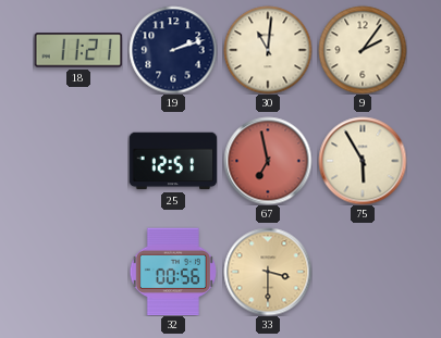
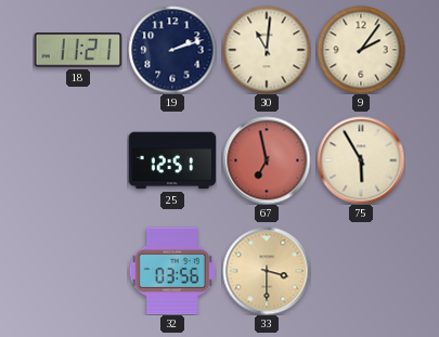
32: 00:56 -> 03:56
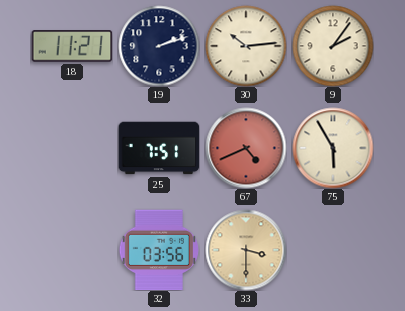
30: 11:01 -> 10:14
25: 12:51 -> 7:51
67: 6:58 -> 4:41
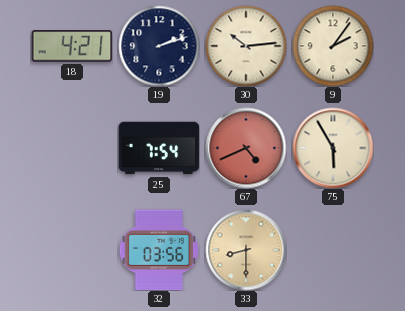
18: 11:21 -> 4:21
25: 7:51 -> 7:54
33: 3:30 -> 8:30
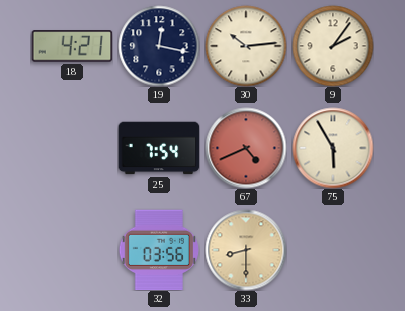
19: 2:12 -> 12:17
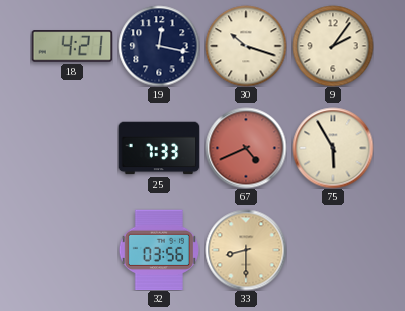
30: 10:14 -> 10:18
25: 7:54 -> 7:33
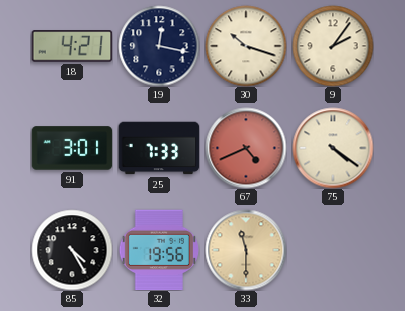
91: none -> 3:01
75: 5:55 -> 4:21
85: none -> 4:25
32: 03:56 -> 19:56
33: 8:30 -> 11:30
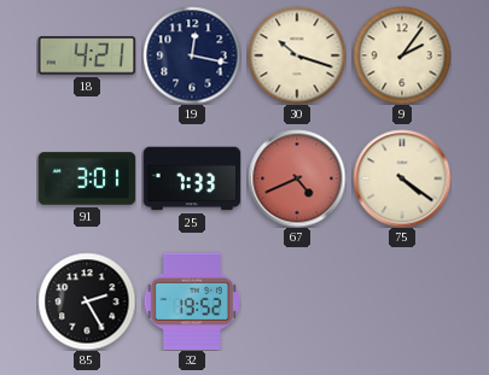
85: 4:25 -> 2:25
32: 19:56 -> 19:52
33: 11:30 -> none
